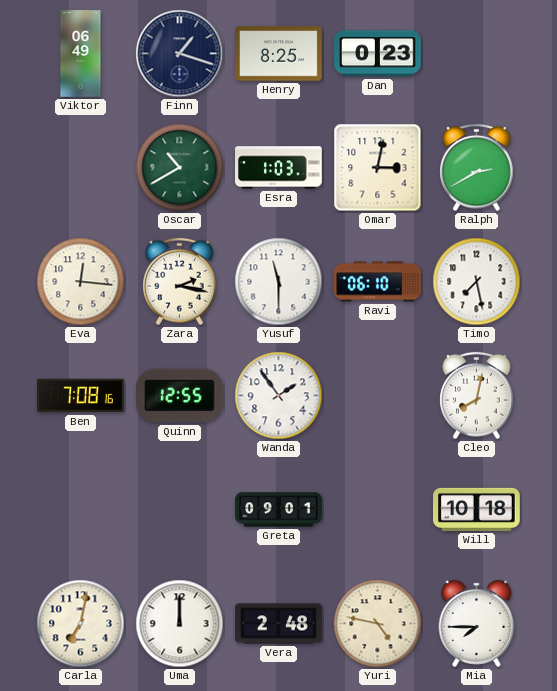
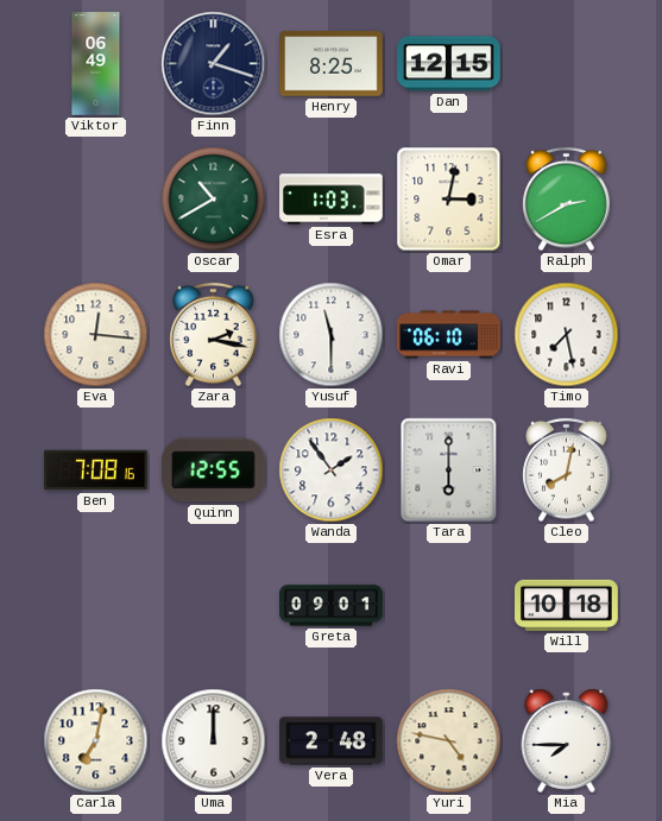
Dan: 0:23 -> 12:15
Tara: none -> 6:00
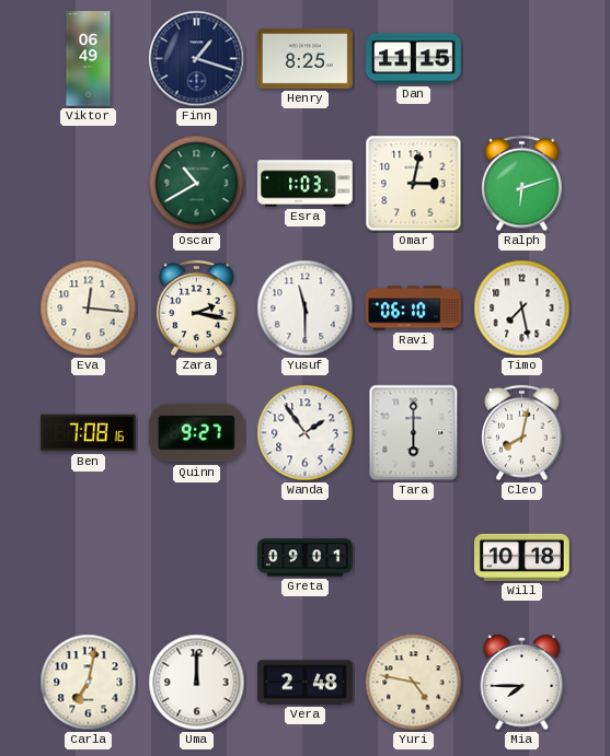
Dan: 12:15 -> 11:15
Ralph: 2:40 -> 6:12
Quinn: 12:55 -> 9:27
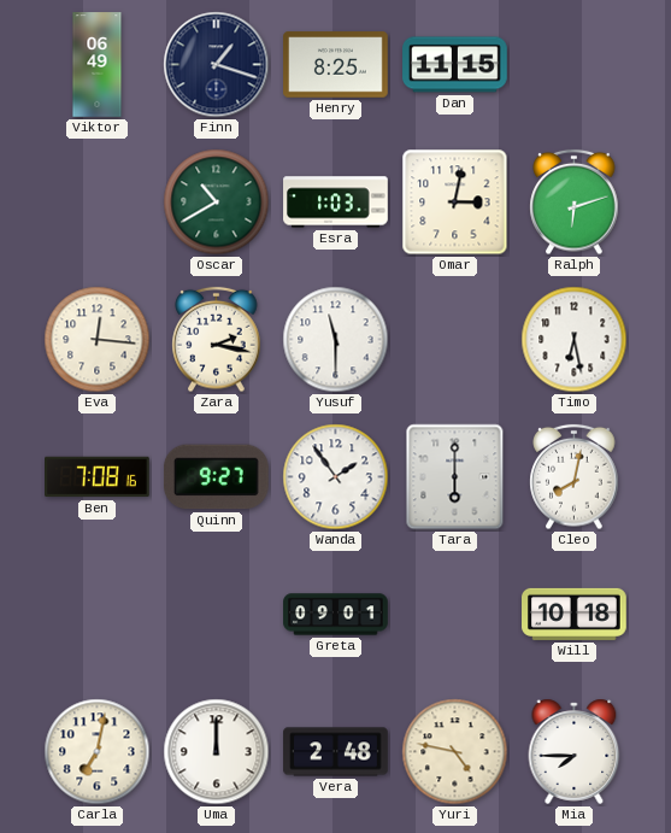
Ravi: 06:10 -> none
Timo: 7:28 -> 6:28
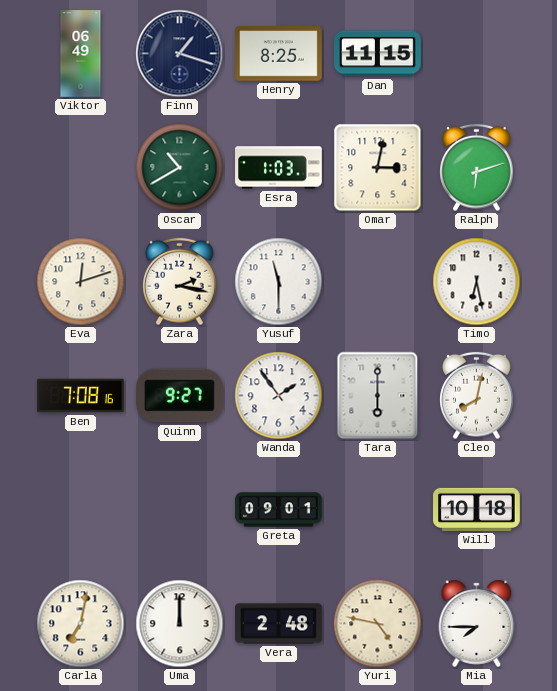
Eva: 12:16 -> 12:12
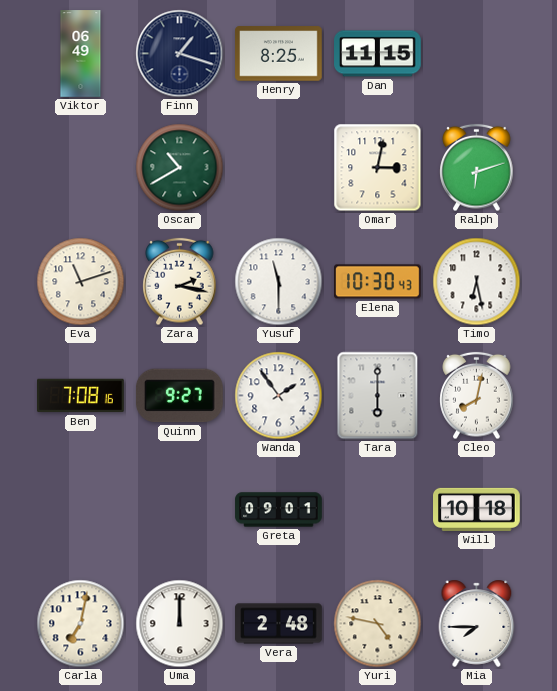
Esra: 1:03 -> none
Eva: 12:12 -> 11:12
Elena: none -> 10:30
